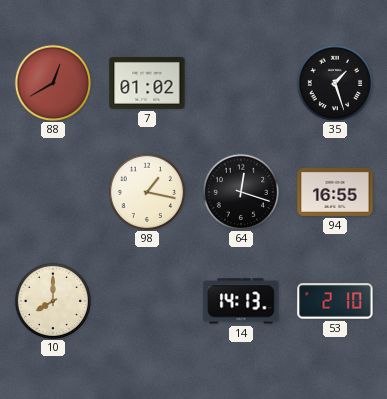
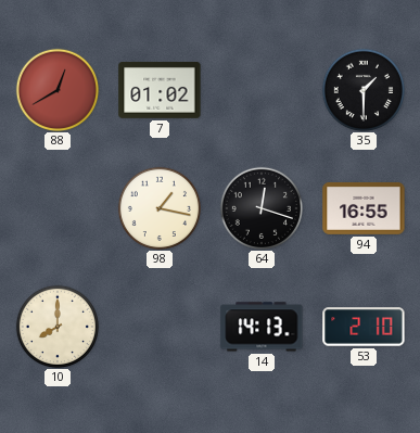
35: 1:27 -> 1:30
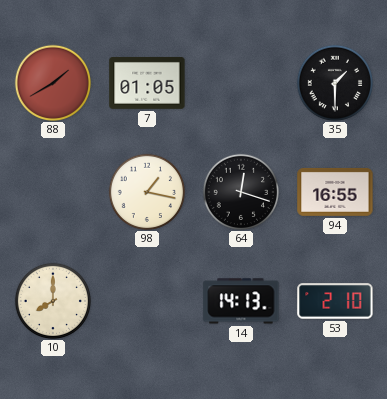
88: 12:40 -> 1:40
7: 01:02 -> 01:05
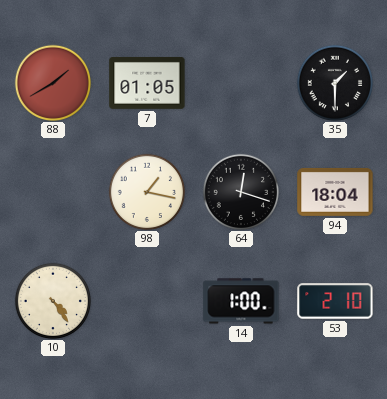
94: 16:55 -> 18:04
10: 8:00 -> 4:24
14: 14:13 -> 1:00
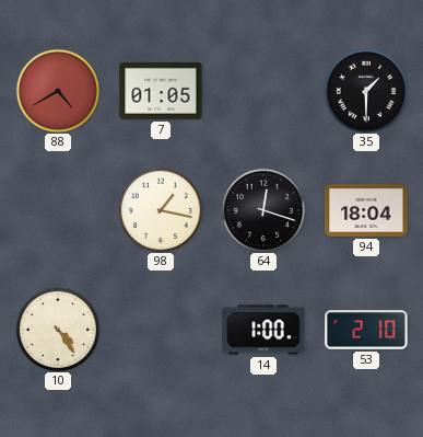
88: 1:40 -> 4:40
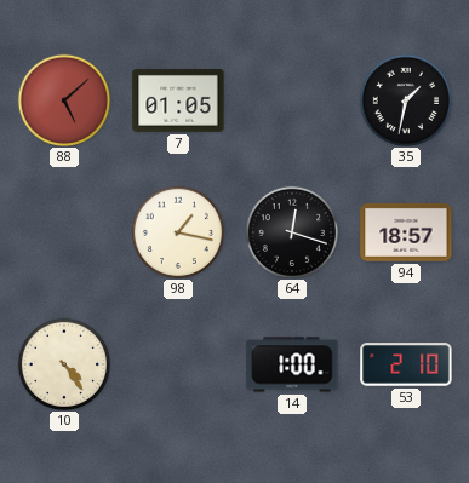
88: 4:40 -> 5:08
35: 1:30 -> 1:32
94: 18:04 -> 18:57
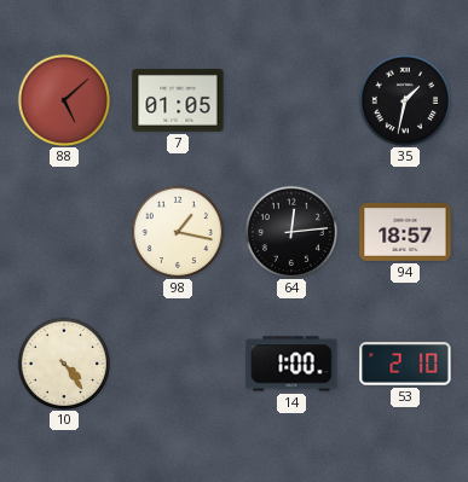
64: 12:18 -> 12:14
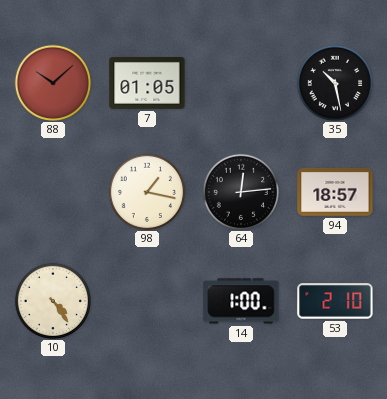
88: 5:08 -> 10:08
35: 1:32 -> 10:28
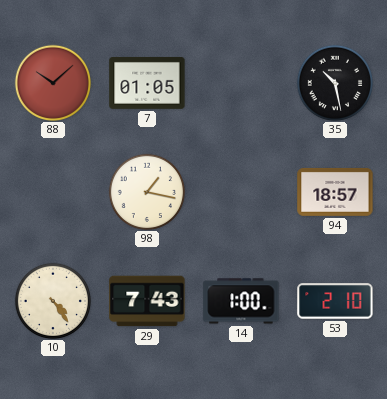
64: 12:14 -> none
29: none -> 7:43
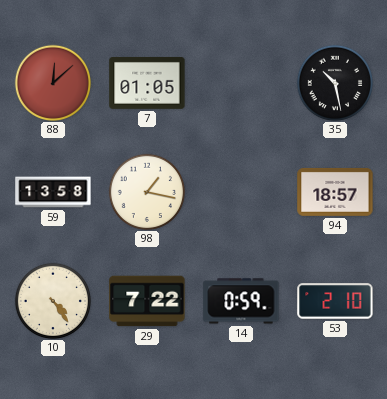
88: 10:08 -> 12:08
59: none -> 13:58
29: 7:43 -> 7:22
14: 1:00 -> 0:59
